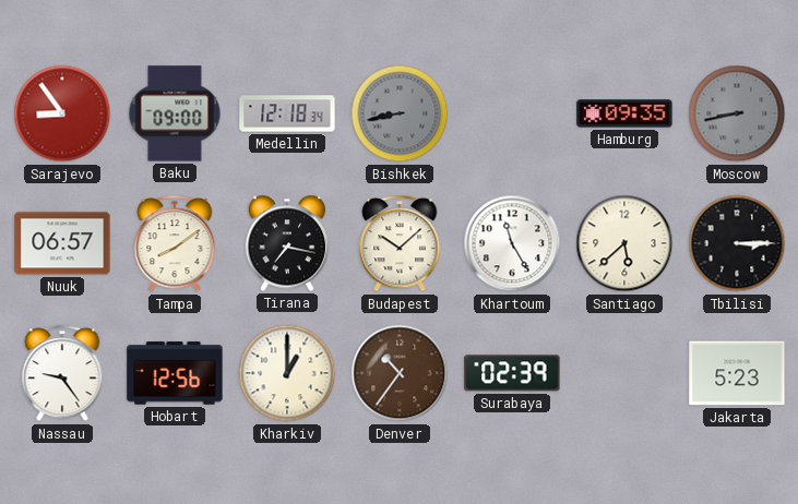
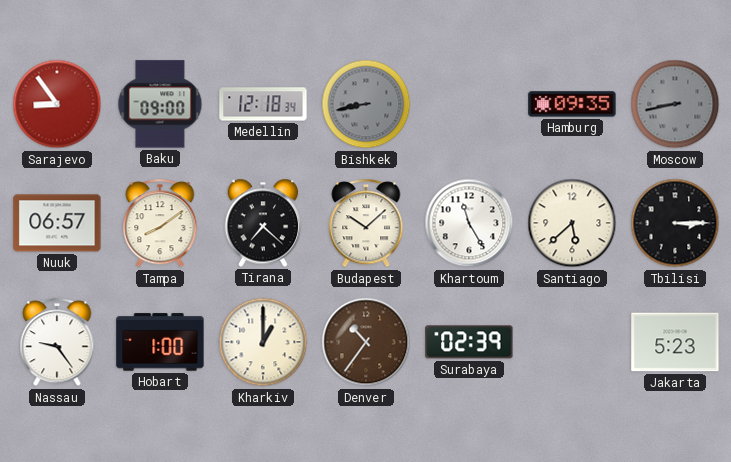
Tirana: 7:17 -> 7:22
Hobart: 12:56 -> 1:00
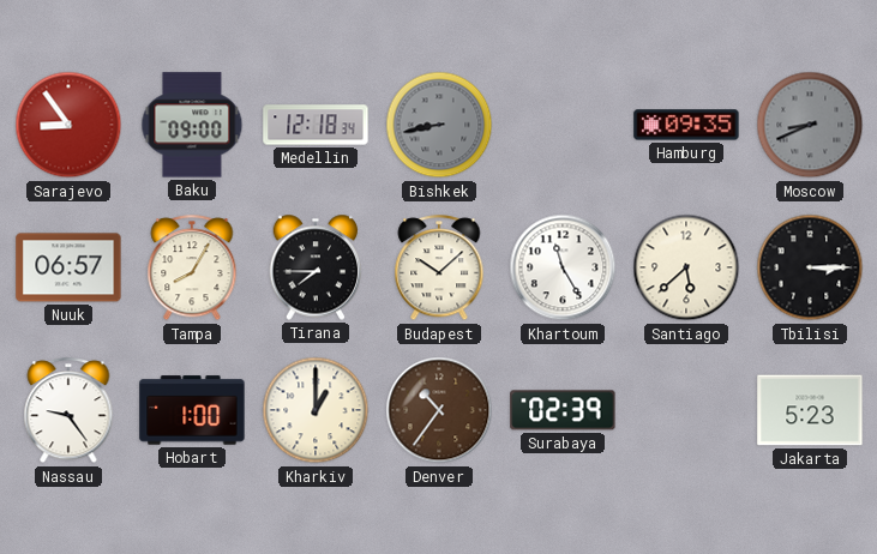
Moscow: 8:43 -> 8:41
Tampa: 8:09 -> 8:05
Tirana: 7:22 -> 7:45
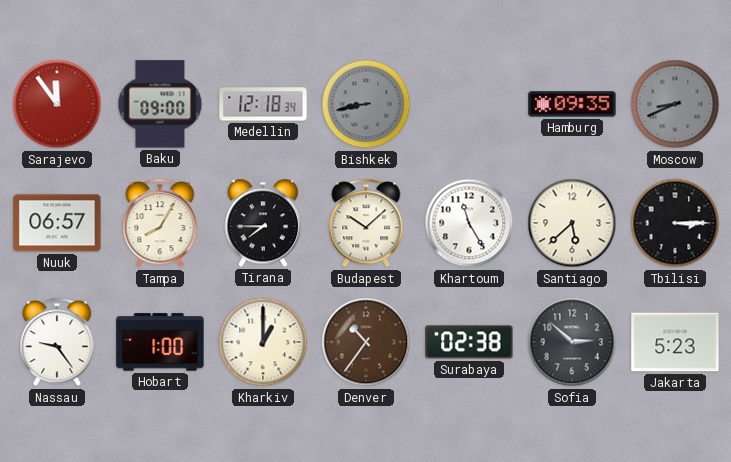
Sarajevo: 8:54 -> 11:54
Surabaya: 02:39 -> 02:38
Sofia: none -> 2:52
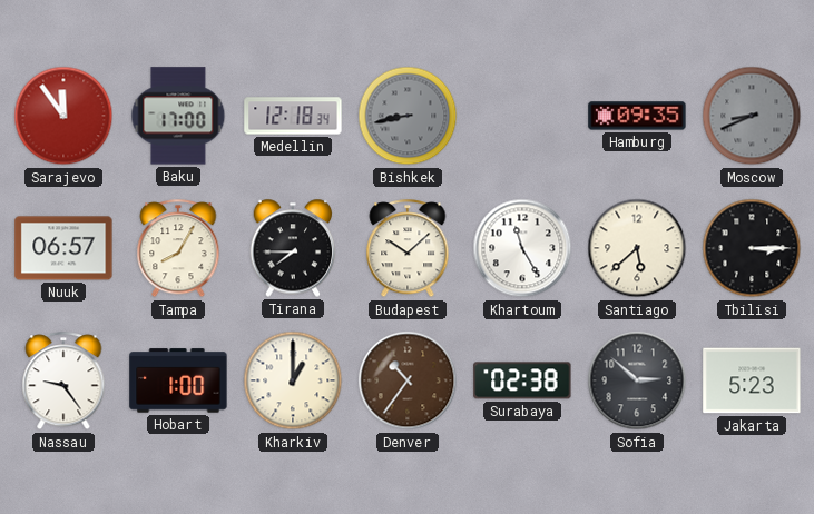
Baku: 09:00 -> 17:00
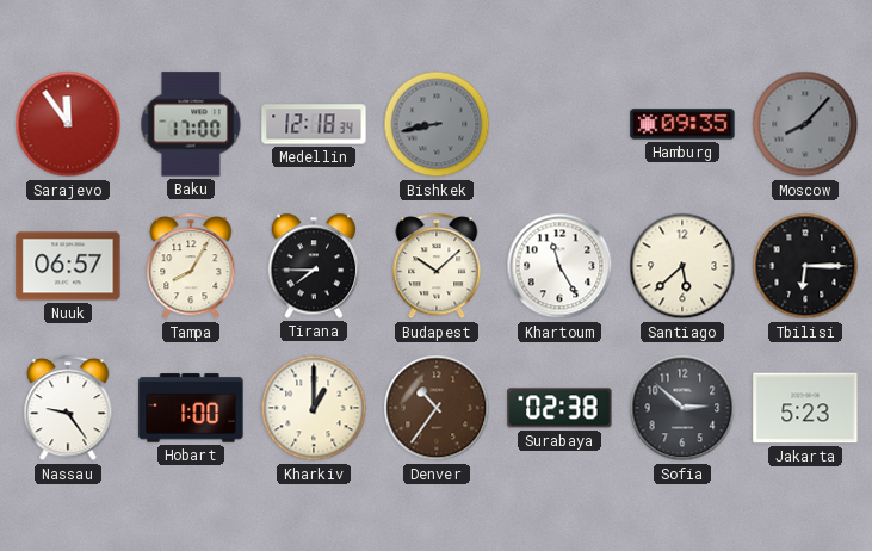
Moscow: 8:41 -> 8:07
Tbilisi: 3:15 -> 6:15
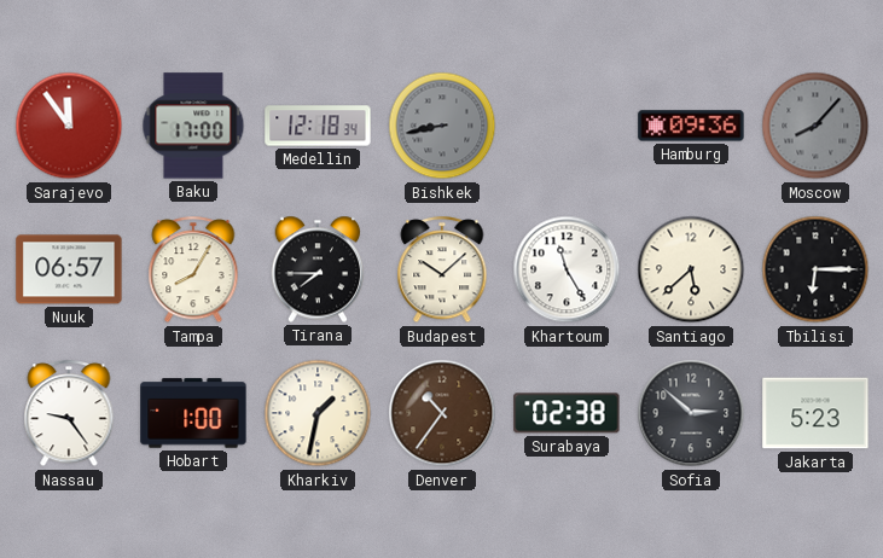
Hamburg: 09:35 -> 09:36
Kharkiv: 1:00 -> 1:32
